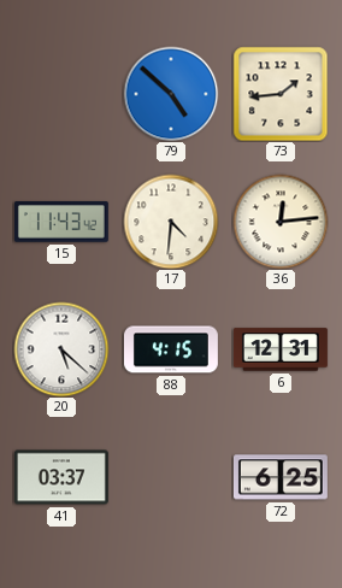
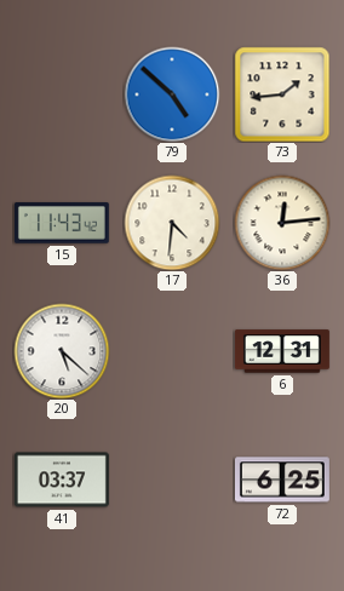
88: 4:15 -> none
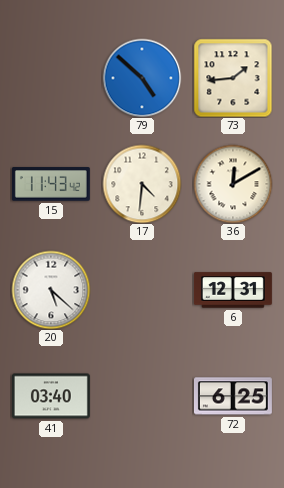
36: 12:14 -> 12:10
41: 03:37 -> 03:40
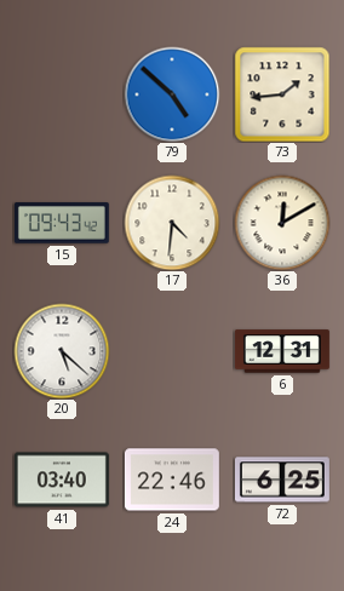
15: 11:43 -> 09:43
24: none -> 22:46
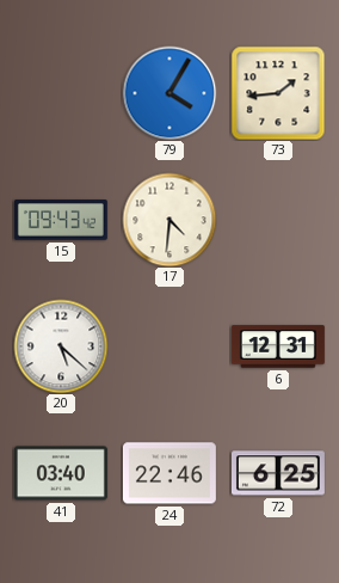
79: 4:52 -> 4:05
36: 12:10 -> none
